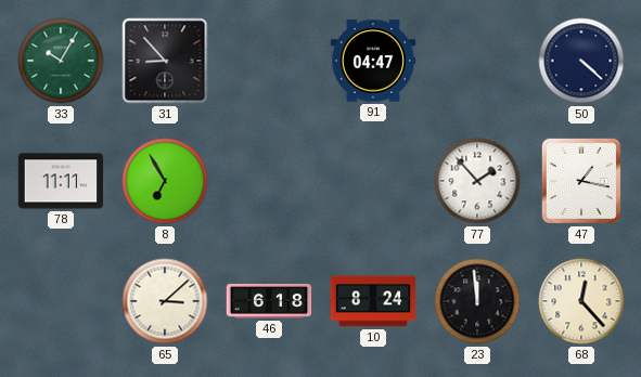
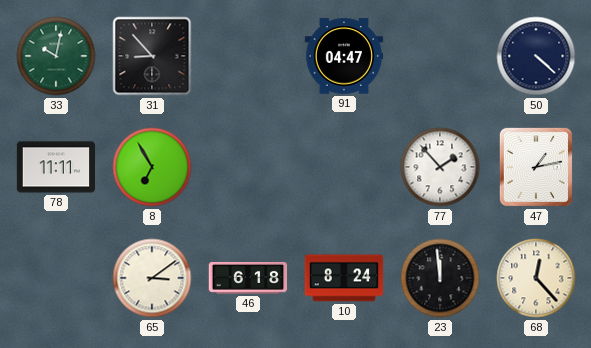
33: 10:05 -> 10:02
47: 1:17 -> 1:13
65: 3:08 -> 3:09
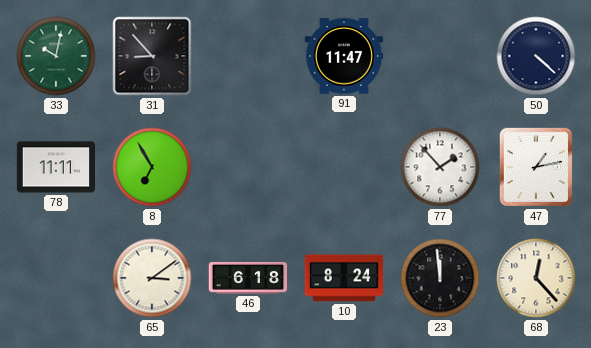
91: 04:47 -> 11:47
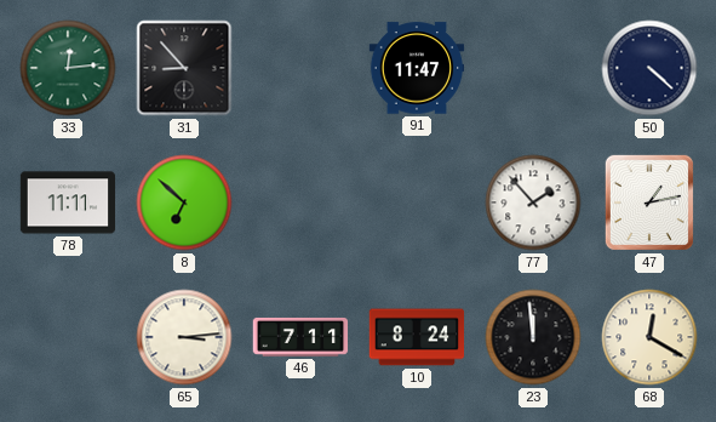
33: 10:02 -> 12:14
8: 6:55 -> 6:52
65: 3:09 -> 3:14
46: 6:18 -> 7:11
68: 12:23 -> 12:20
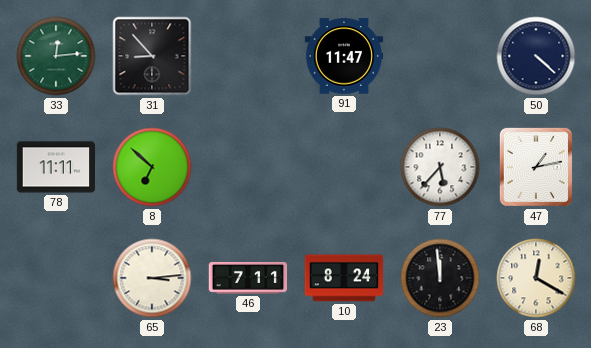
77: 1:53 -> 5:37
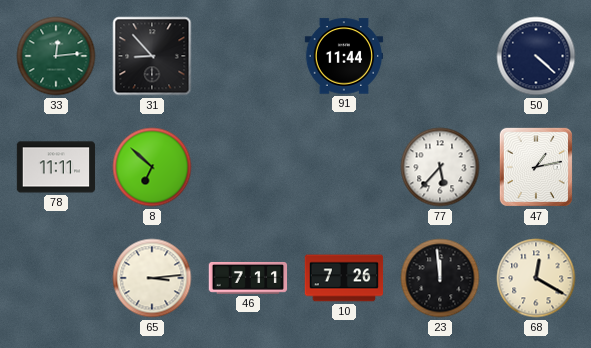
91: 11:47 -> 11:44
10: 8:24 -> 7:26
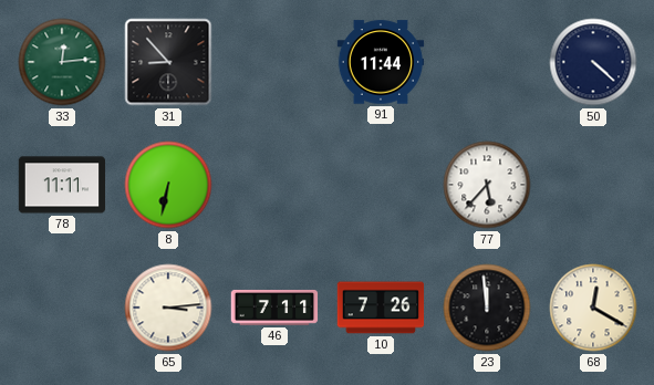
8: 6:52 -> 6:32
47: 1:13 -> none
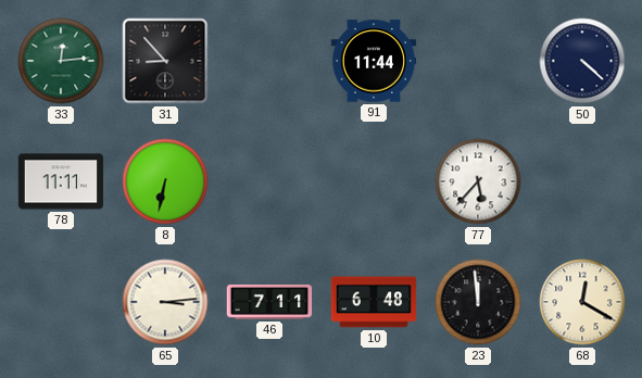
10: 7:26 -> 6:48
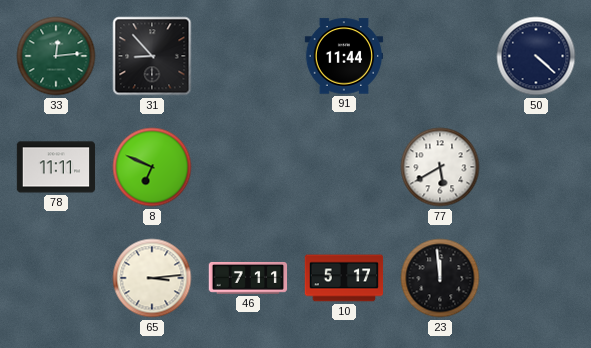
8: 6:32 -> 6:49
77: 5:37 -> 5:40
10: 6:48 -> 5:17
68: 12:20 -> none
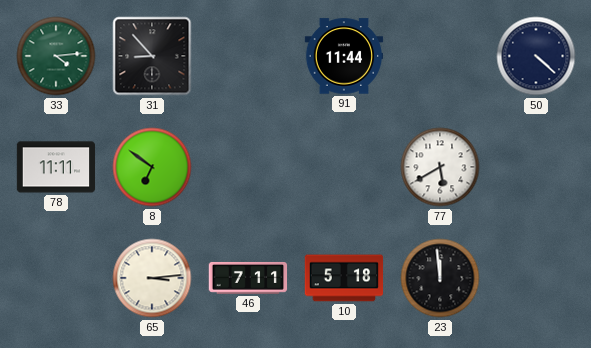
33: 12:14 -> 4:14
8: 6:49 -> 6:51
10: 5:17 -> 5:18
